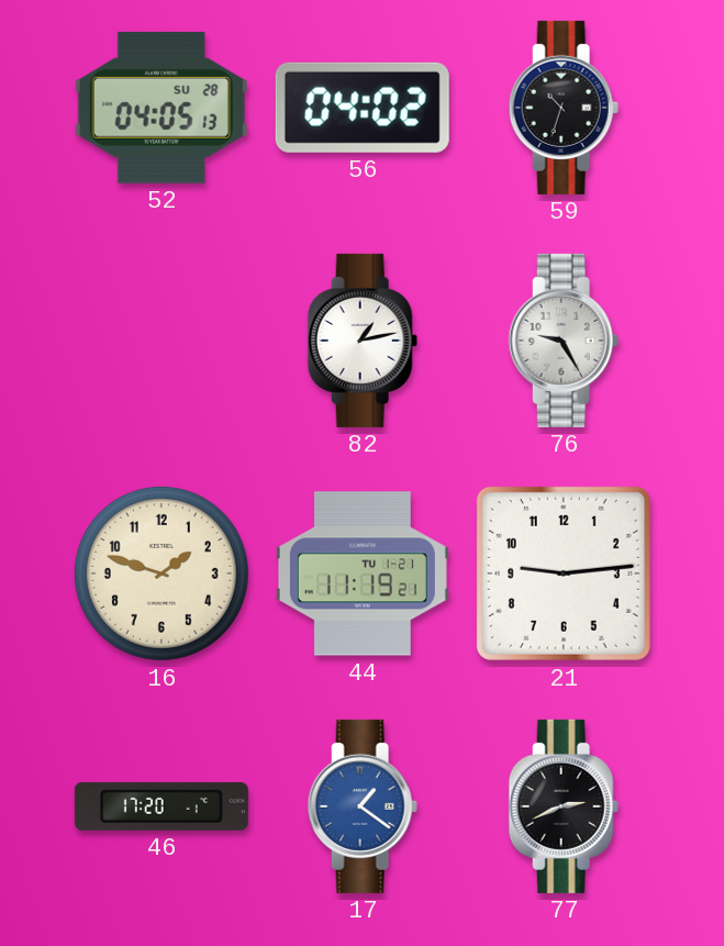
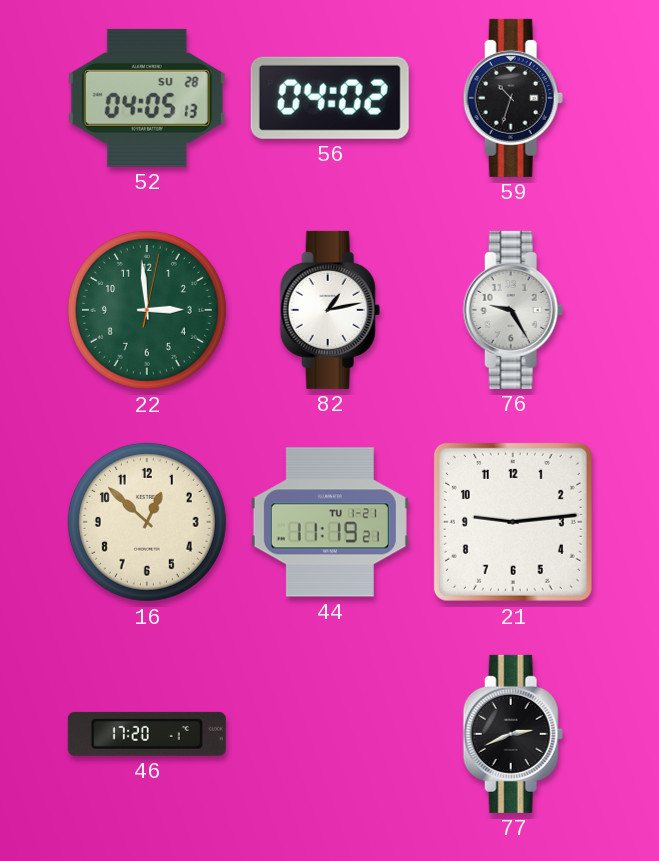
22: none -> 2:59
16: 1:48 -> 12:52
17: 1:21 -> none
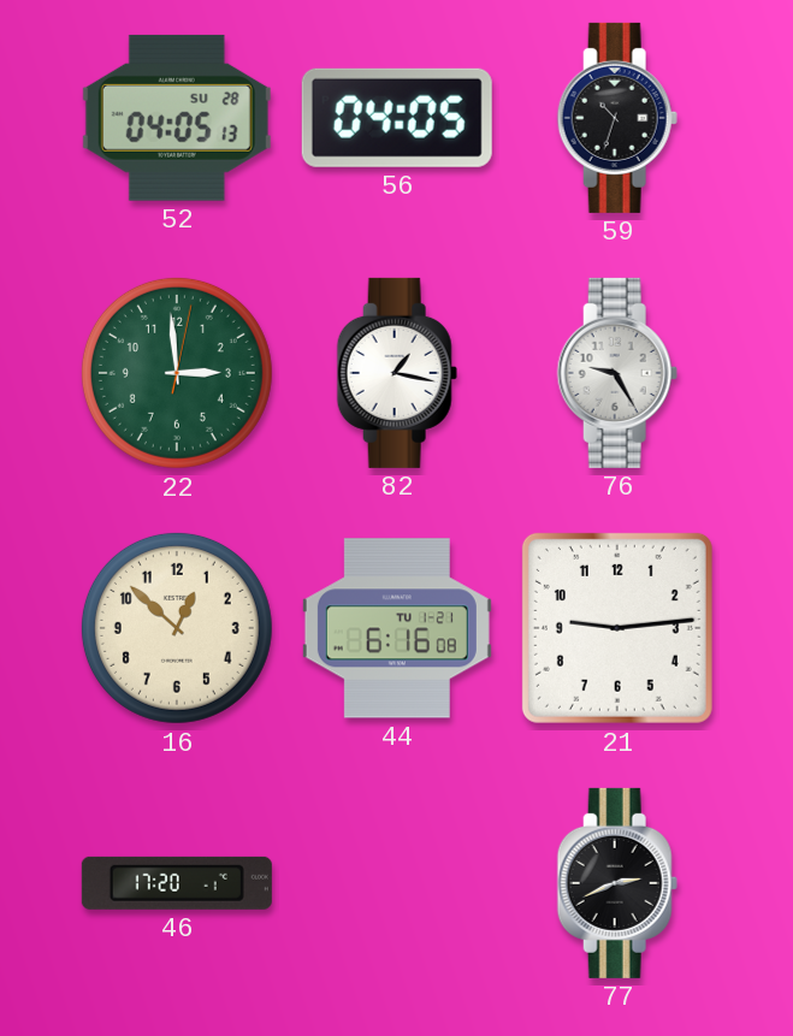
56: 04:02 -> 04:05
82: 1:13 -> 1:17
44: 11:19 -> 6:16
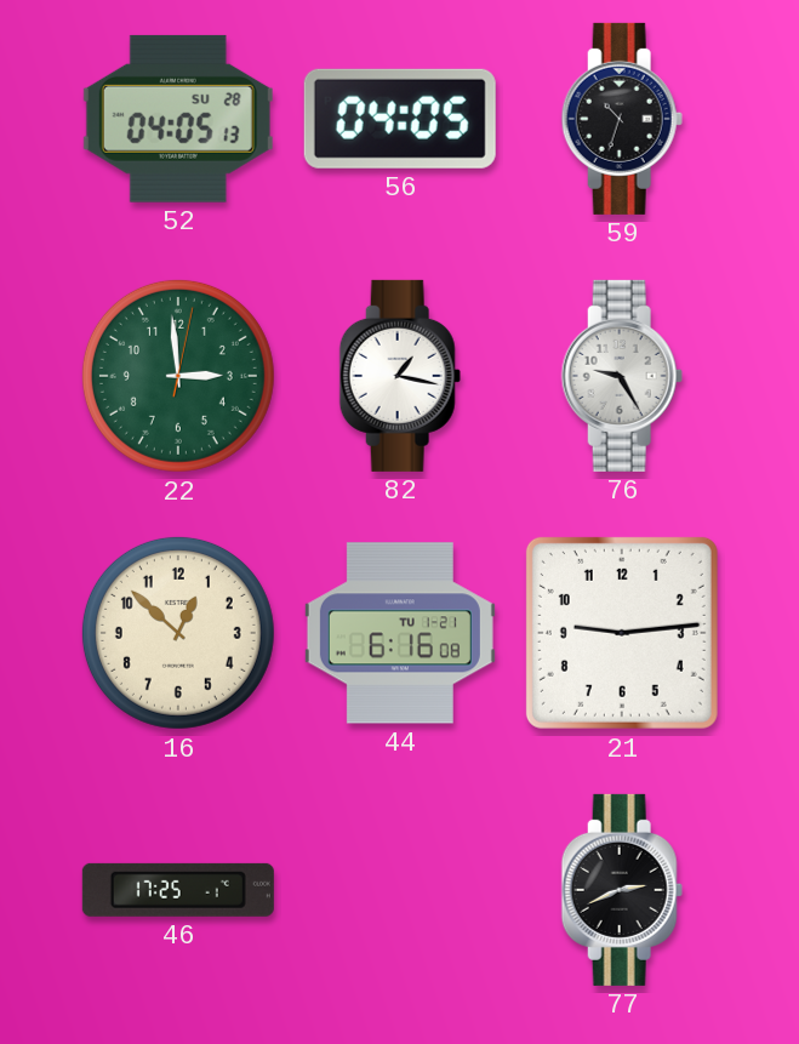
46: 17:20 -> 17:25
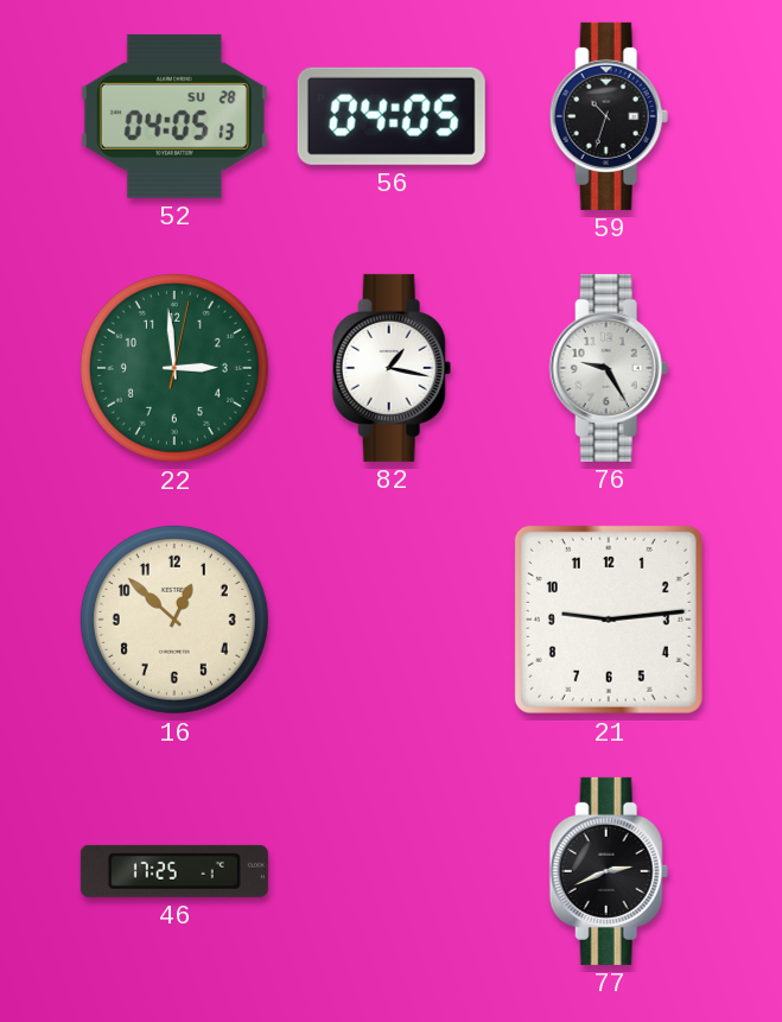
44: 6:16 -> none
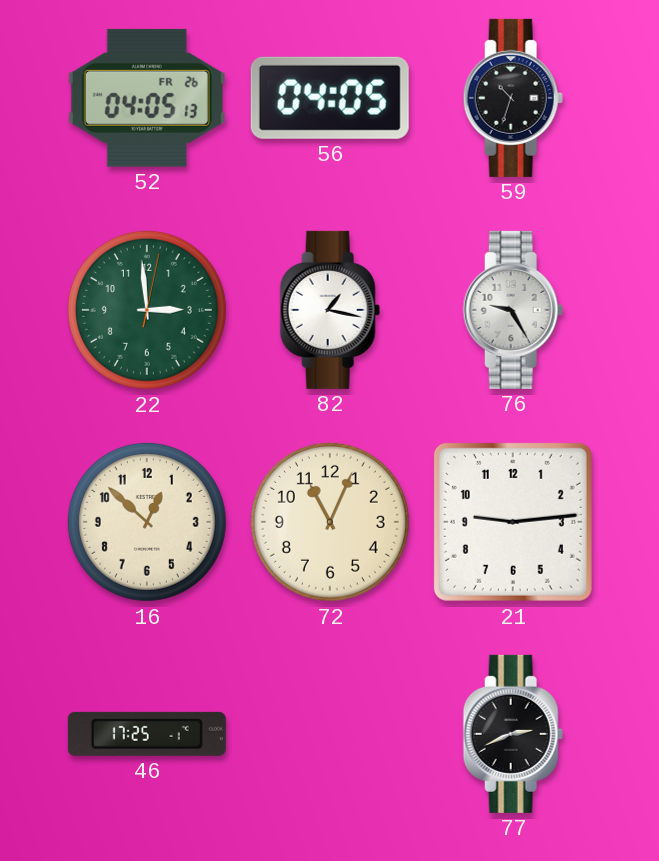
52 date: SU 28 -> FR 26
72: none -> 11:04
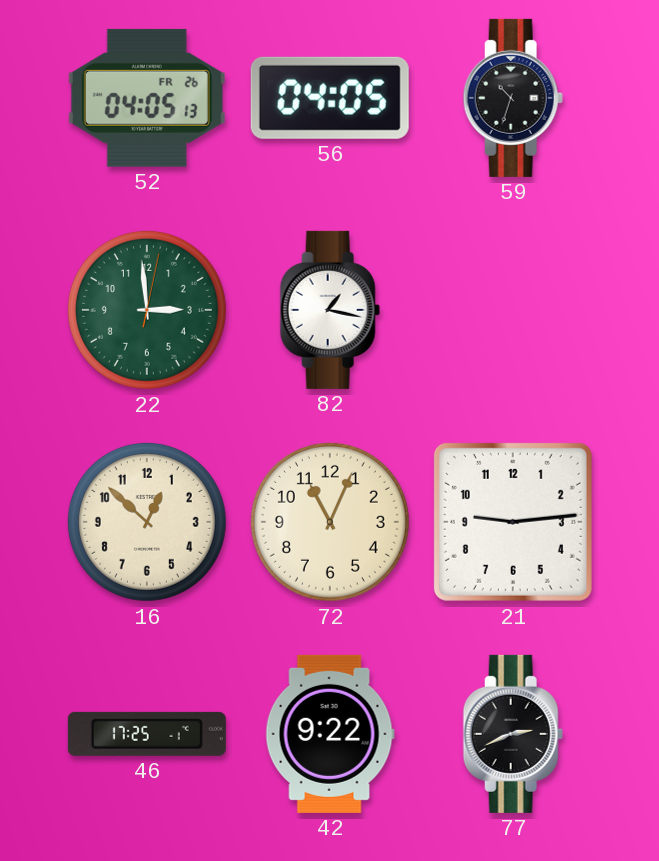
76: 9:25 -> none
42: none -> 9:22
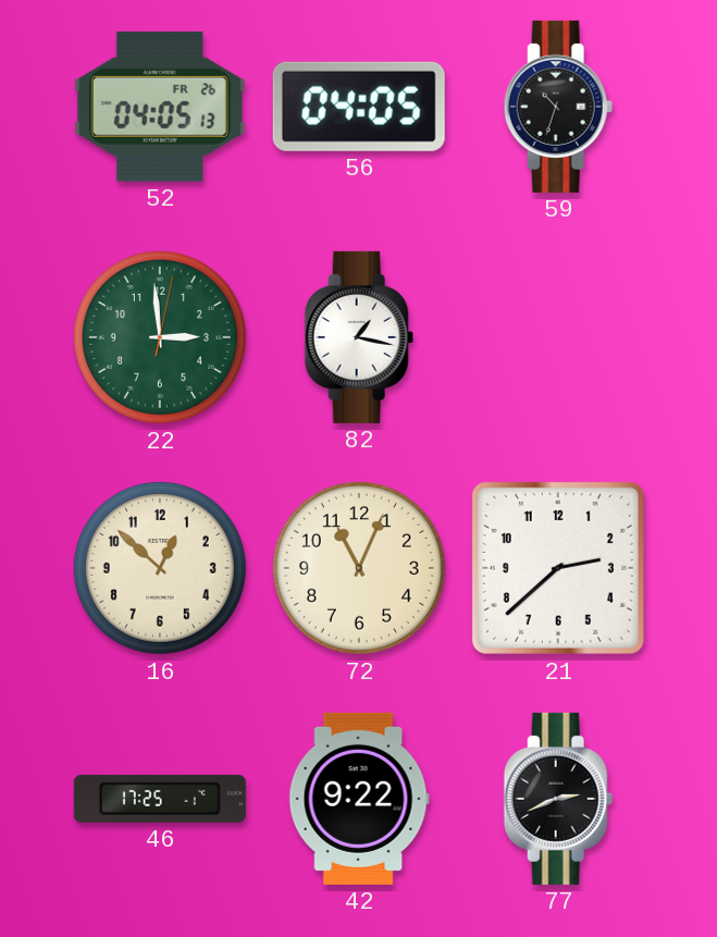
21: 9:14 -> 2:38
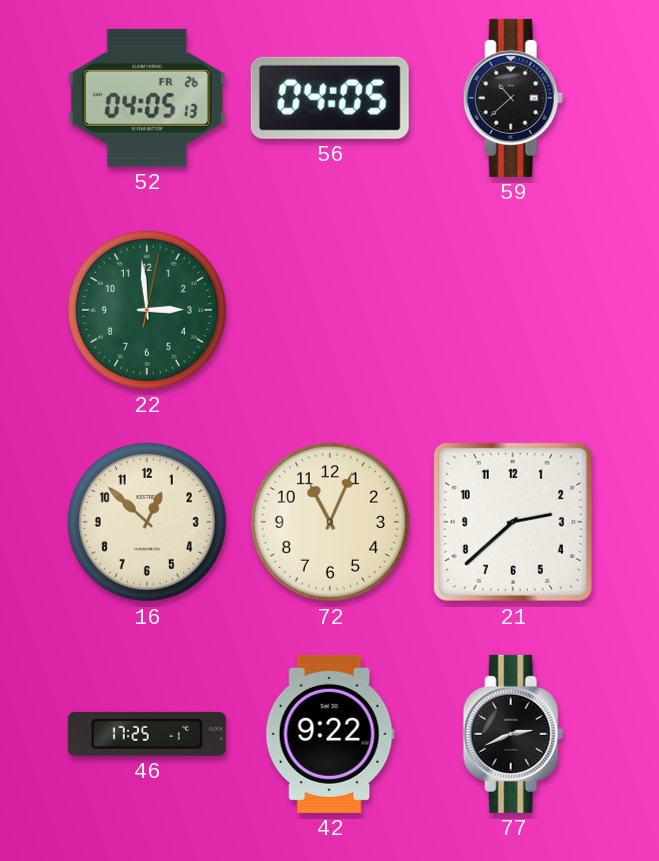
59: 10:33 -> 10:38
82: 1:17 -> none
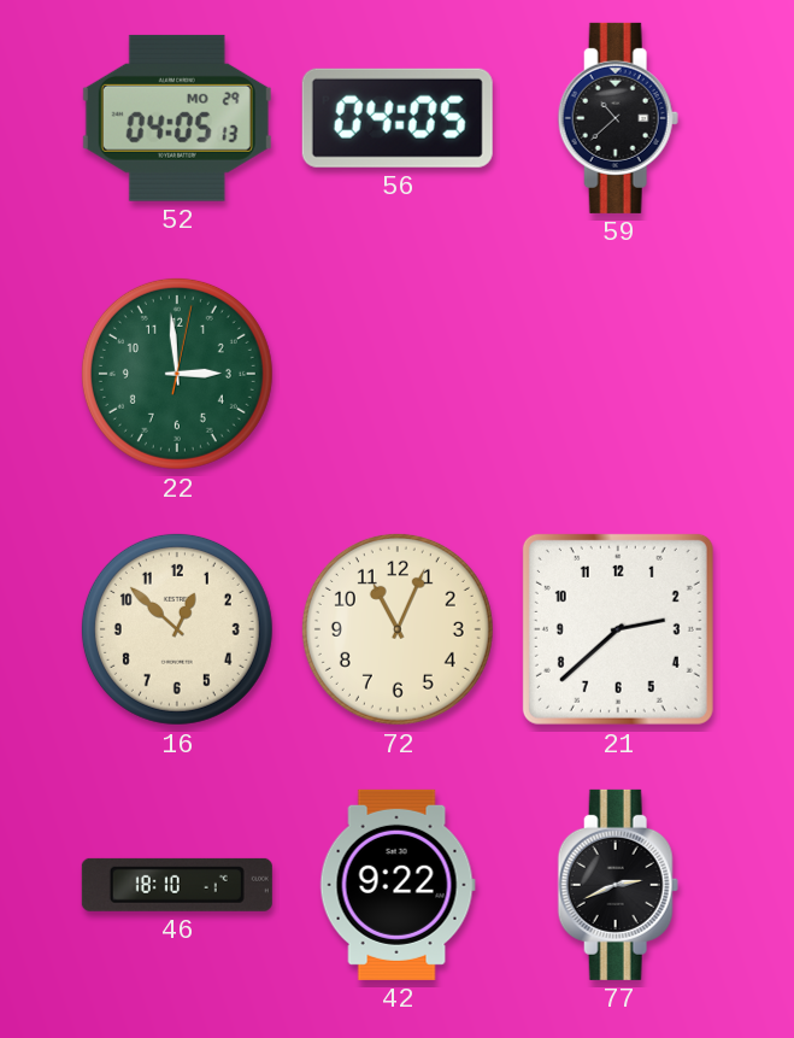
52 date: FR 26 -> MO 29
46: 17:25 -> 18:10
